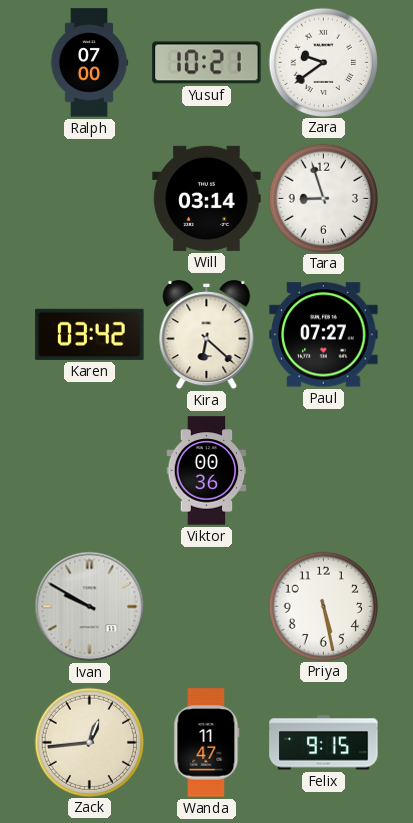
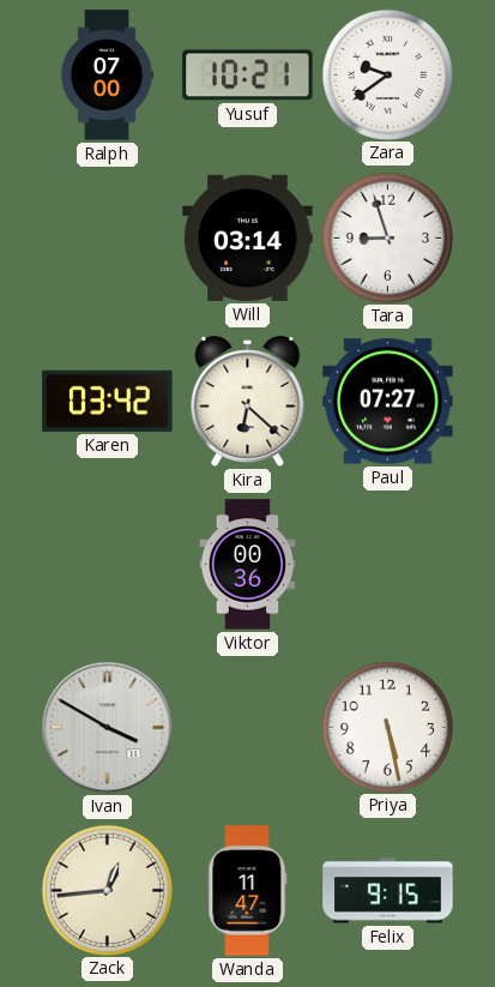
Ivan: 9:50 -> 3:50
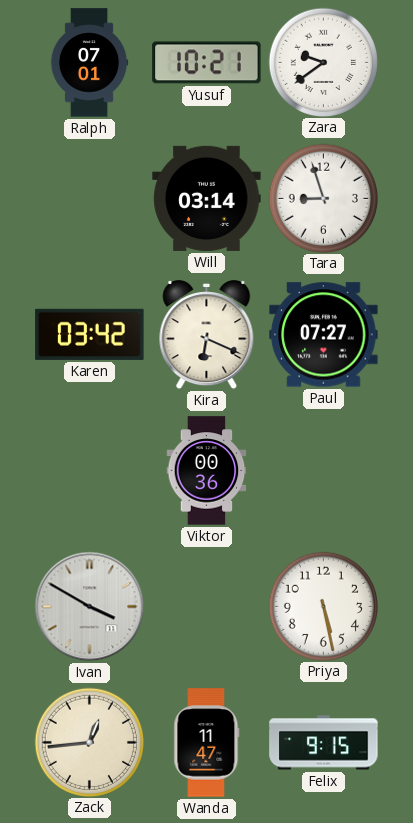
Ralph: 07:00 -> 07:01
Kira: 6:22 -> 6:19
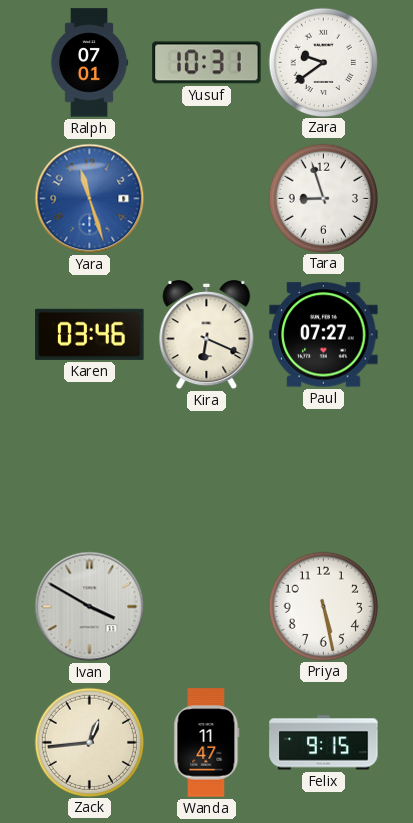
Yusuf: 10:21 -> 10:31
Yara: none -> 11:27
Will: 03:14 -> none
Karen: 03:42 -> 03:46
Viktor: 00:36 -> none
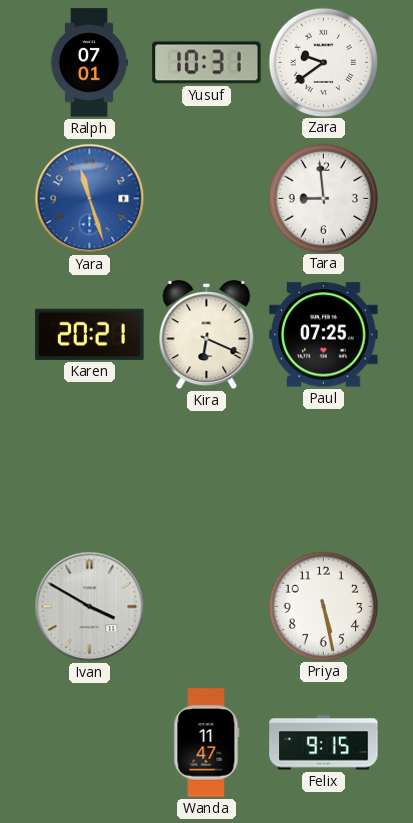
Tara: 8:57 -> 8:59
Karen: 03:46 -> 20:21
Paul: 07:27 -> 07:25
Zack: 12:44 -> none
